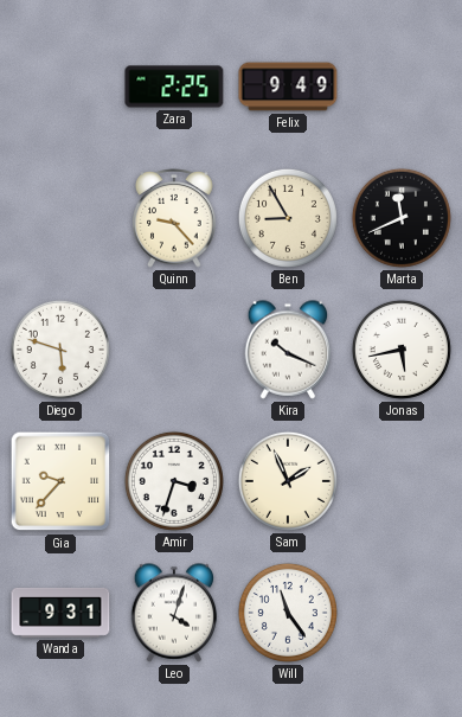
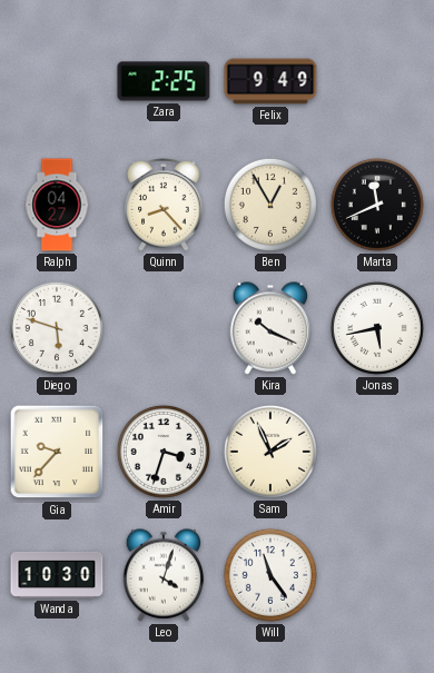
Ralph: none -> 04:27
Quinn: 9:23 -> 8:23
Ben: 8:55 -> 12:55
Wanda: 9:31 -> 10:30
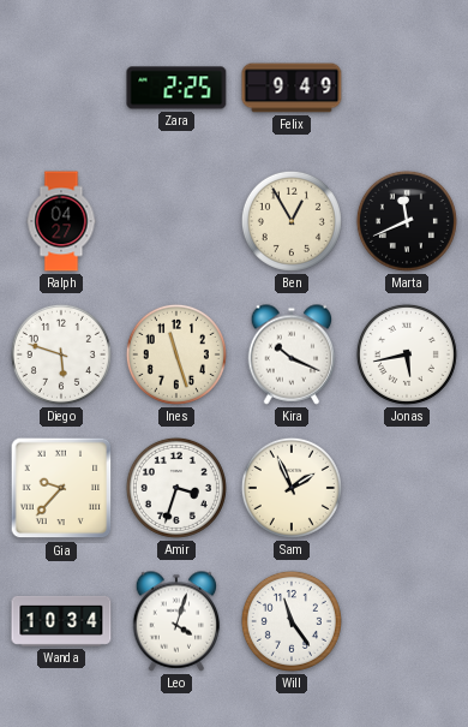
Quinn: 8:23 -> none
Ines: none -> 11:27
Wanda: 10:30 -> 10:34
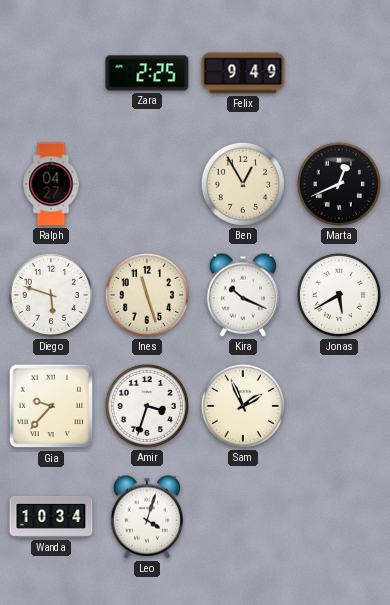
Marta: 11:41 -> 12:41
Jonas: 5:43 -> 5:40
Will: 11:24 -> none
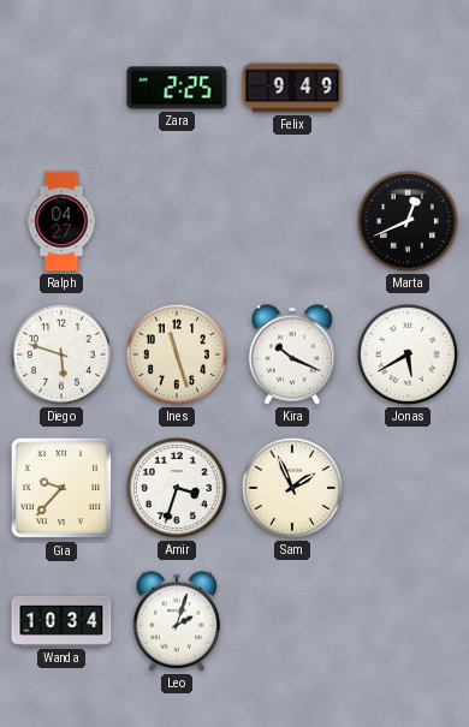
Ben: 12:55 -> none
Leo: 4:03 -> 2:03
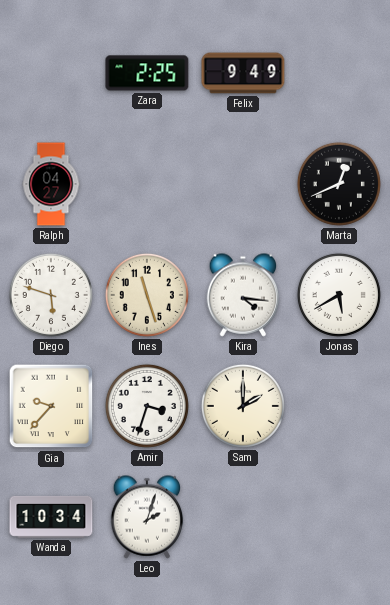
Kira: 10:19 -> 4:16
Sam: 1:56 -> 2:00
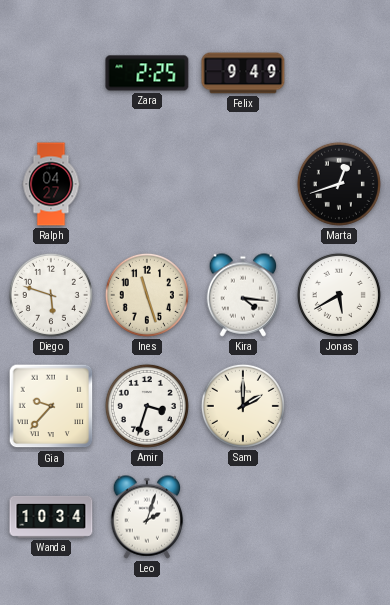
Marta: 12:41 -> 12:42
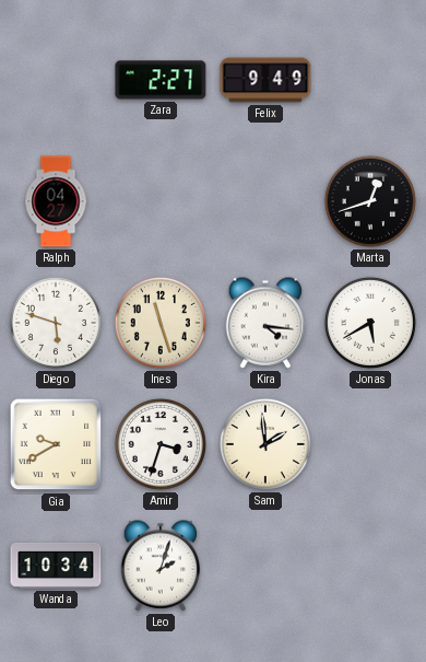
Zara: 2:25 -> 2:27
Gia: 9:37 -> 9:40
Sam: 2:00 -> 1:59
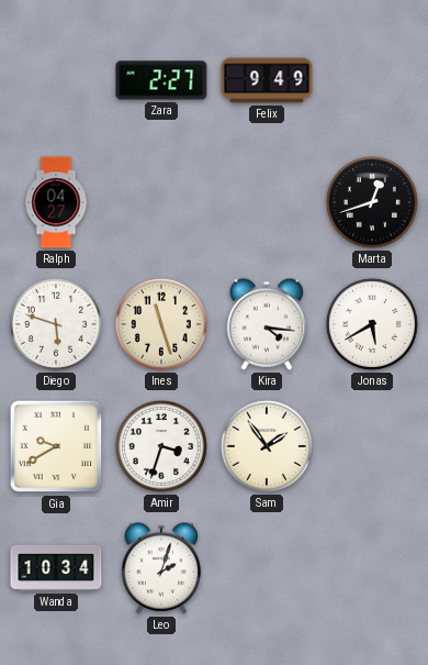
Sam: 1:59 -> 1:54
